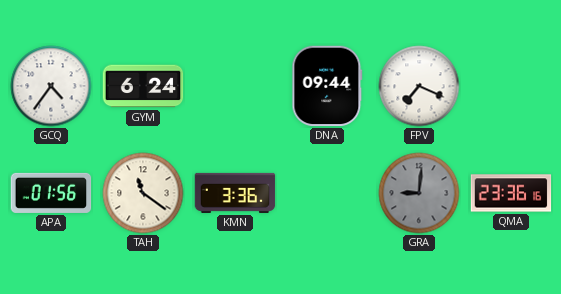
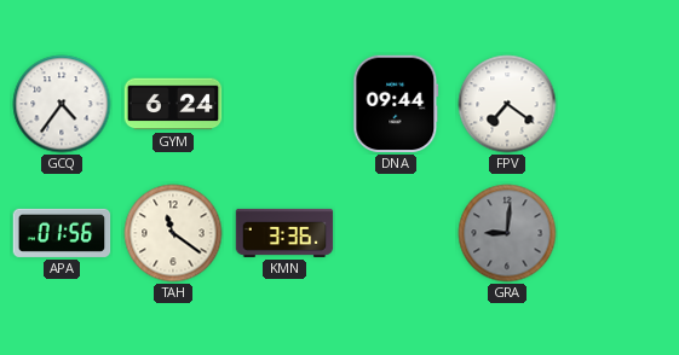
FPV: 7:19 -> 7:21
QMA: 23:36 -> none
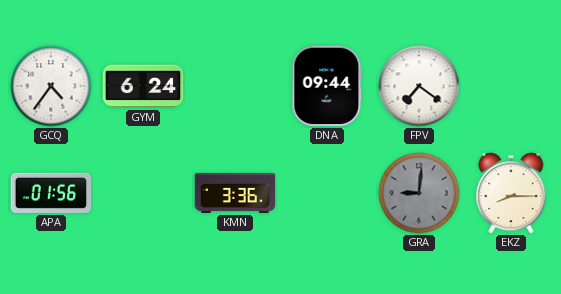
TAH: 11:21 -> none
EKZ: none -> 8:15
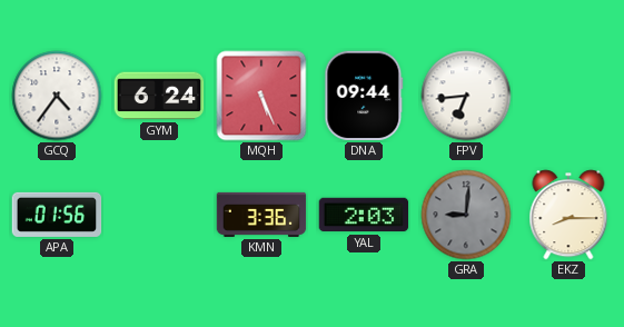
MQH: none -> 5:26
FPV: 7:21 -> 6:44
YAL: none -> 2:03
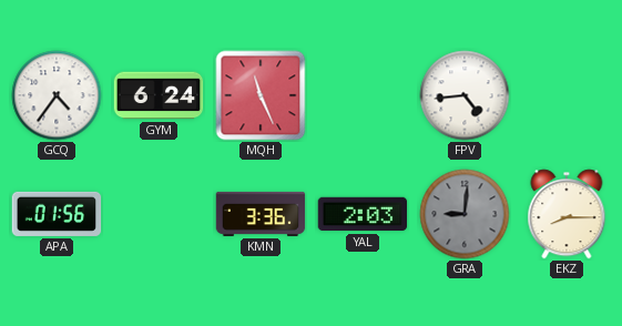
MQH: 5:26 -> 11:26
DNA: 09:44 -> none
FPV: 6:44 -> 4:44
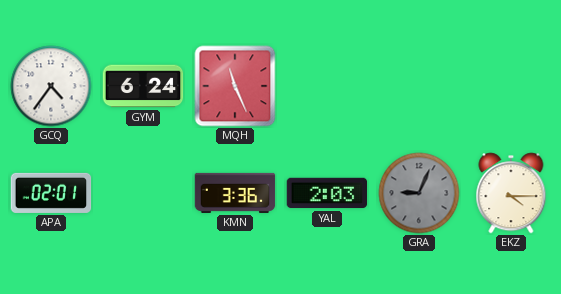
FPV: 4:44 -> none
APA: 01:56 -> 02:01
GRA: 9:01 -> 9:04
EKZ: 8:15 -> 4:15
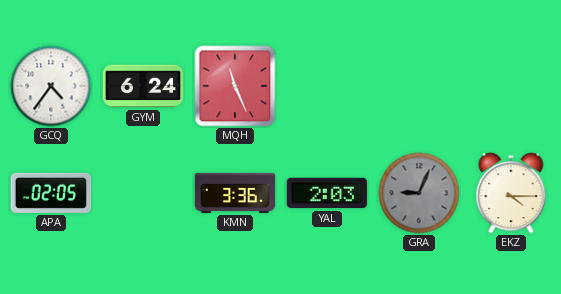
APA: 02:01 -> 02:05
